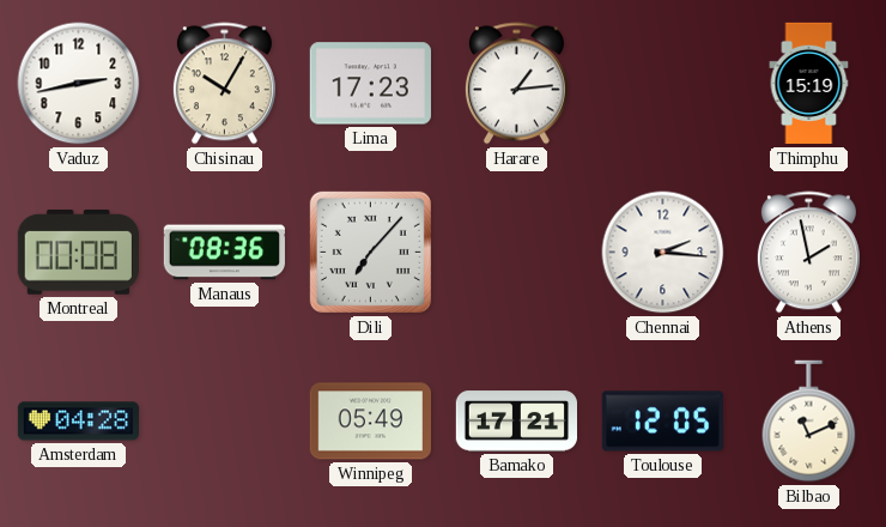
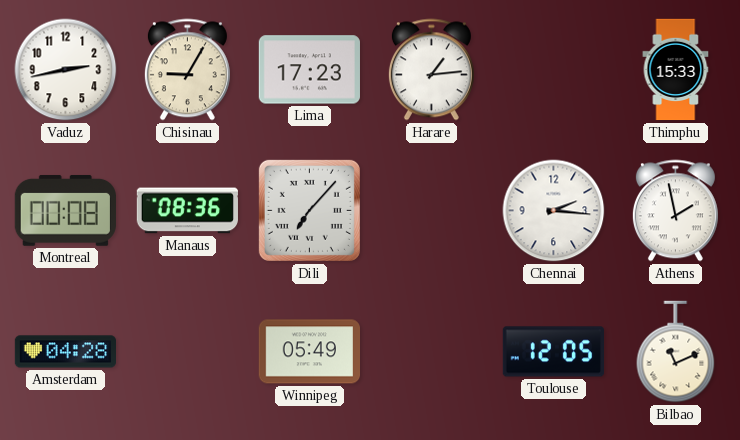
Chisinau: 10:05 -> 9:05
Thimphu: 15:19 -> 15:33
Bamako: 17:21 -> none
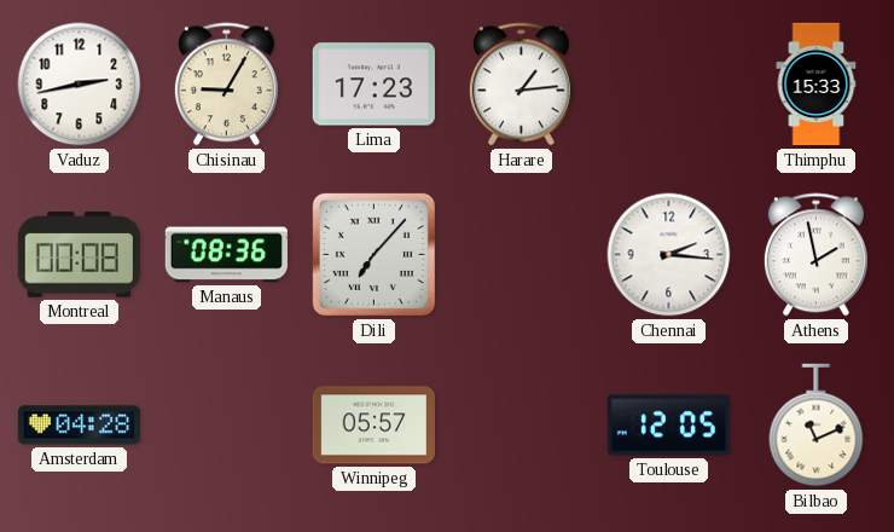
Winnipeg: 05:49 -> 05:57
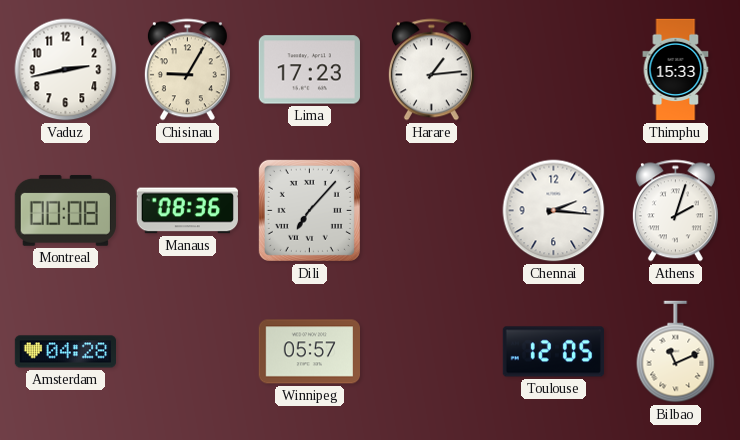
Athens: 1:58 -> 2:03
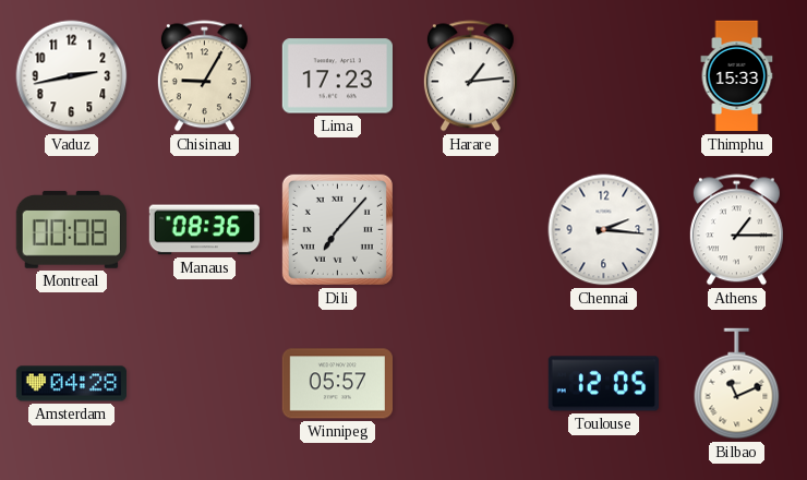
Athens: 2:03 -> 1:15
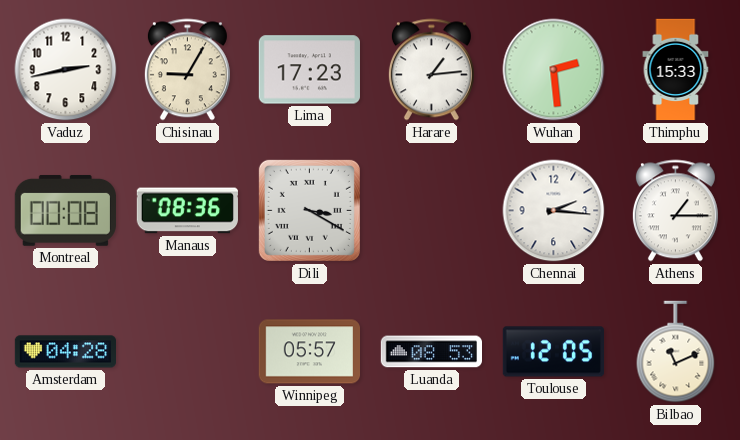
Wuhan: none -> 2:29
Dili: 7:07 -> 3:20
Luanda: none -> 08:53
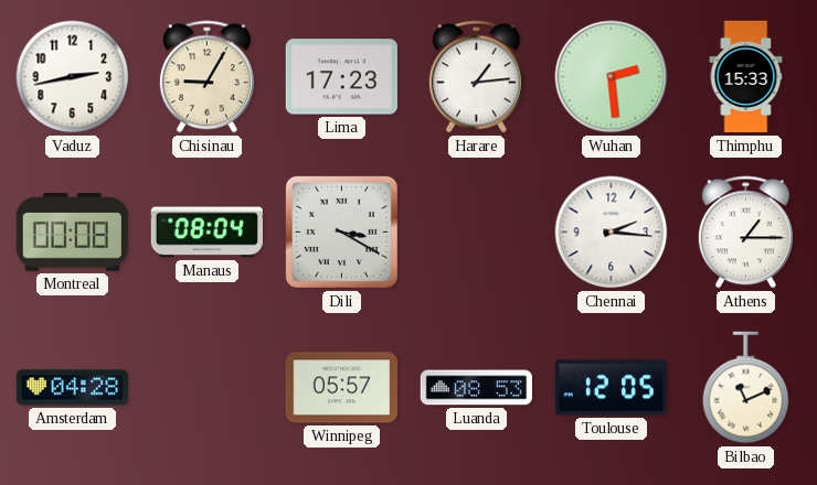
Manaus: 08:36 -> 08:04
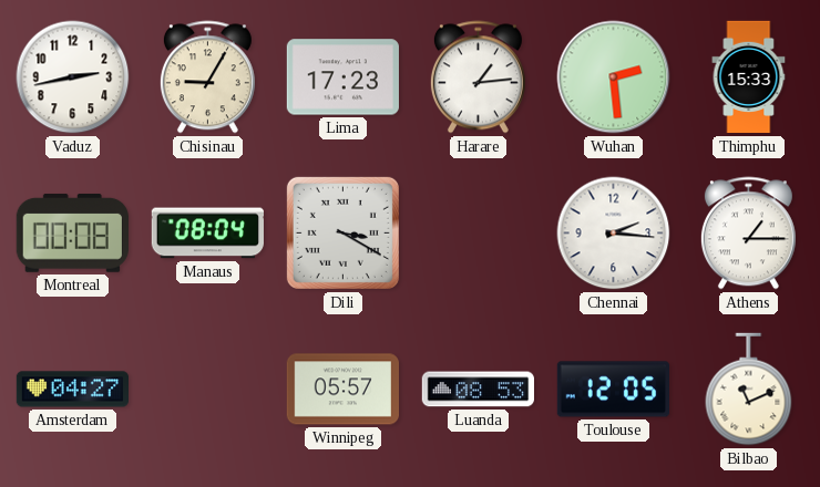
Amsterdam: 04:28 -> 04:27
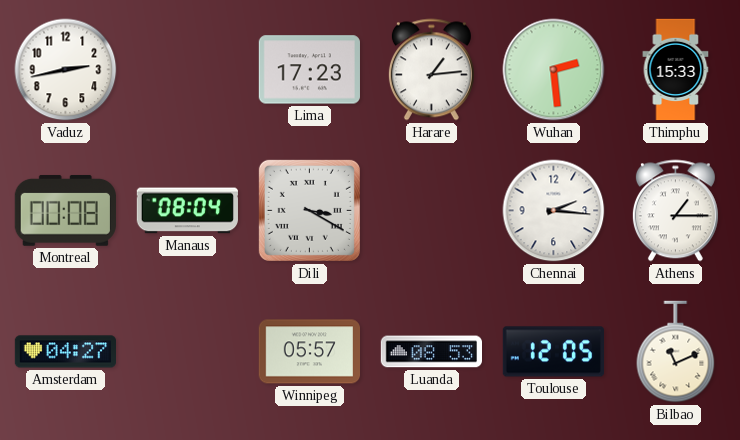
Chisinau: 9:05 -> none
